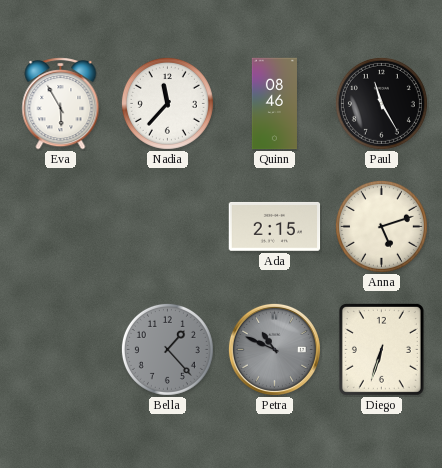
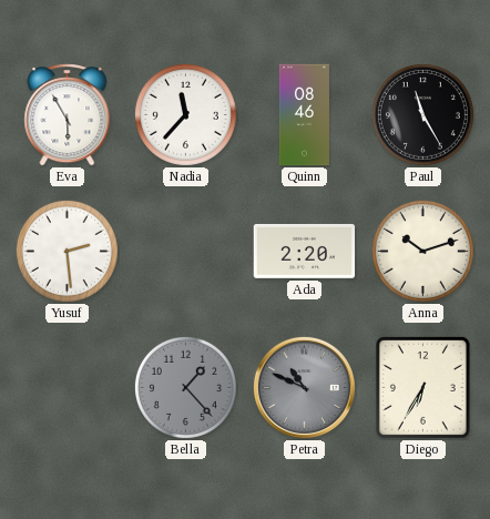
Yusuf: none -> 2:29
Ada: 2:15 -> 2:20
Anna: 5:12 -> 10:12
Diego: 6:33 -> 6:35
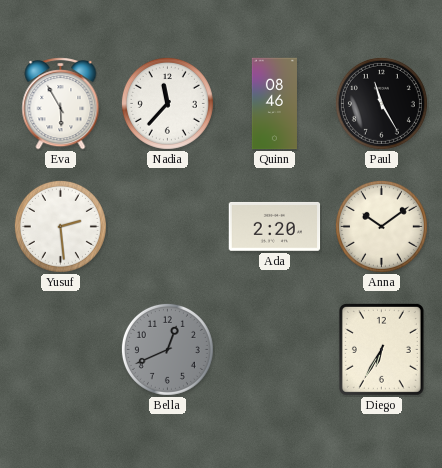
Anna: 10:12 -> 10:09
Bella: 1:23 -> 12:41
Petra: 10:49 -> none
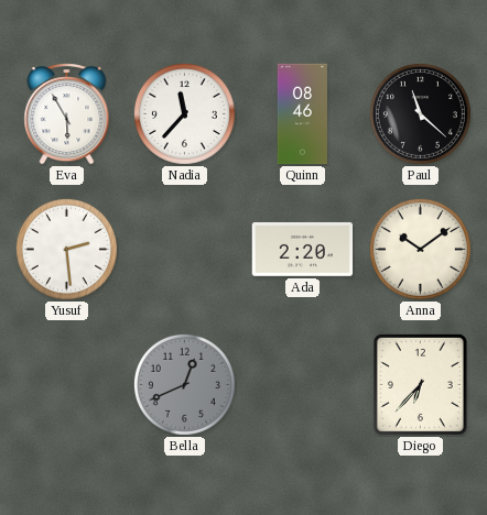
Paul: 11:25 -> 11:22
Diego: 6:35 -> 6:37
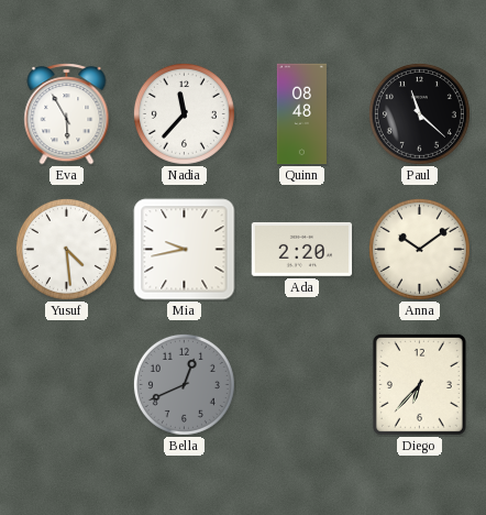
Quinn: 08:46 -> 08:48
Yusuf: 2:29 -> 4:29
Mia: none -> 9:43
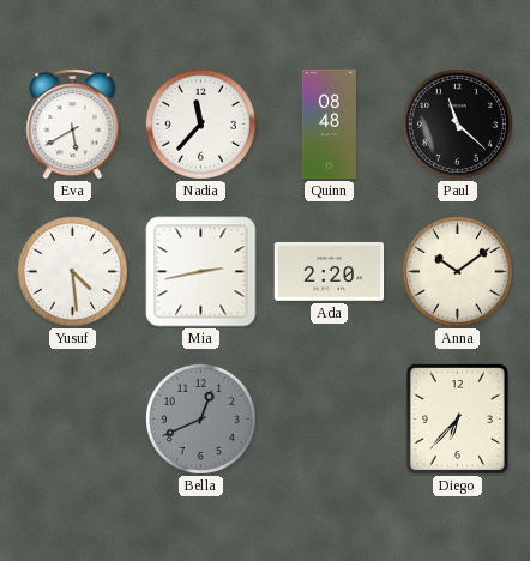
Eva: 5:55 -> 5:40
Mia: 9:43 -> 2:43
